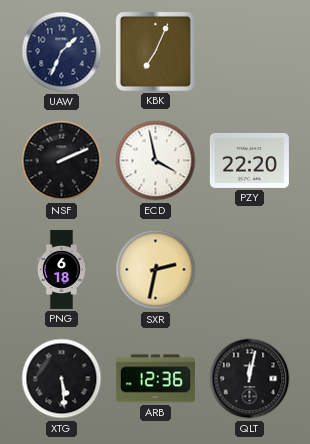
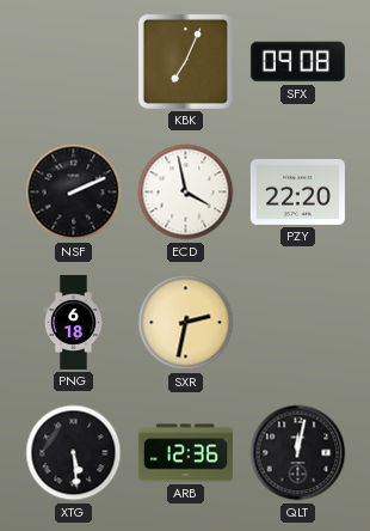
UAW: 1:34 -> none
SFX: none -> 09:08
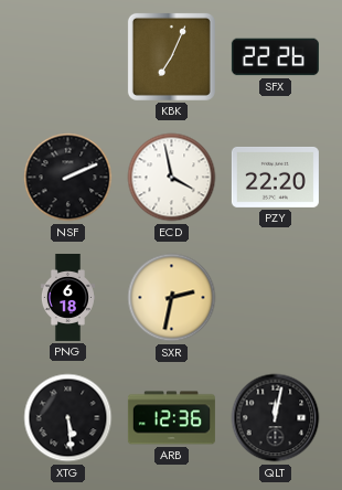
SFX: 09:08 -> 22:26
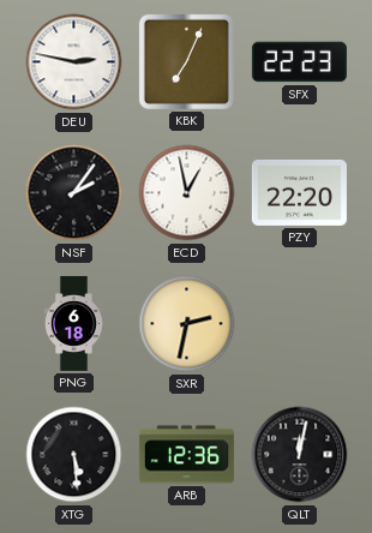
DEU: none -> 2:47
SFX: 22:26 -> 22:23
NSF: 2:11 -> 2:06
ECD: 3:58 -> 12:58
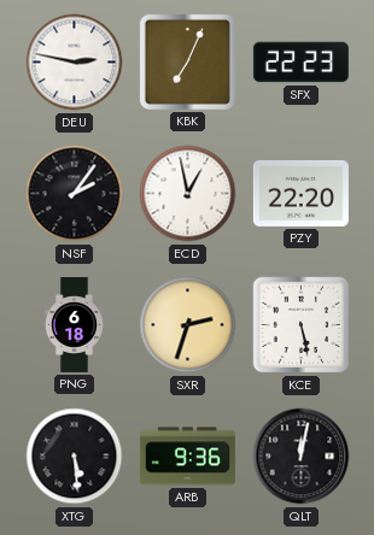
SXR: 2:32 -> 2:33
KCE: none -> 5:28
ARB: 12:36 -> 9:36
